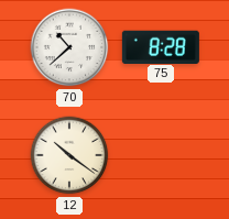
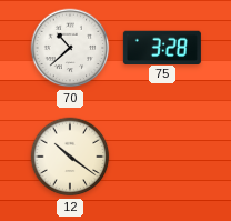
75: 8:28 -> 3:28
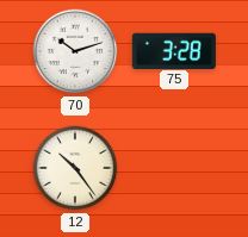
70: 10:38 -> 10:12
12: 10:21 -> 10:24
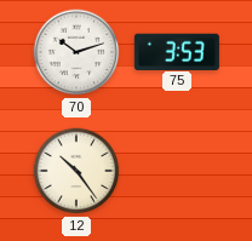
75: 3:28 -> 3:53
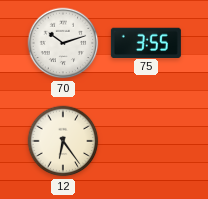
75: 3:53 -> 3:55
12: 10:24 -> 6:24
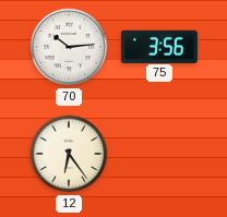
70: 10:12 -> 10:14
75: 3:55 -> 3:56
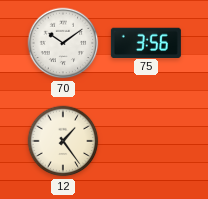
70: 10:14 -> 10:09
12: 6:24 -> 1:24
